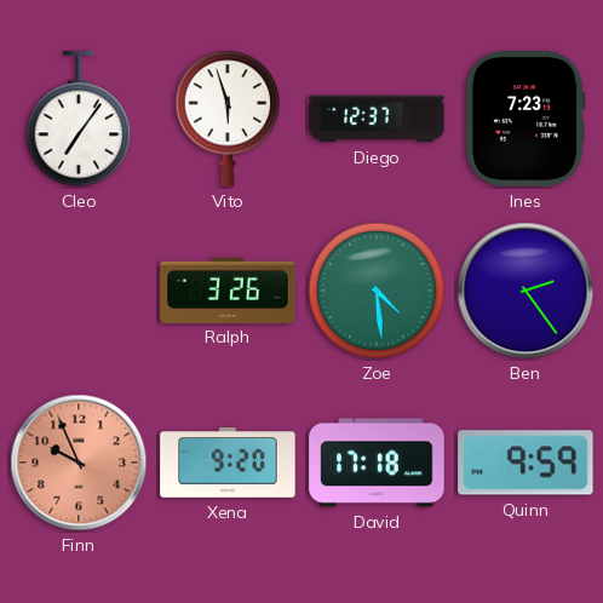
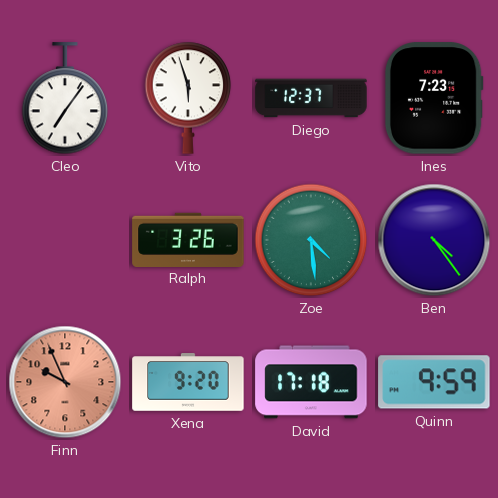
Ben: 2:24 -> 4:24
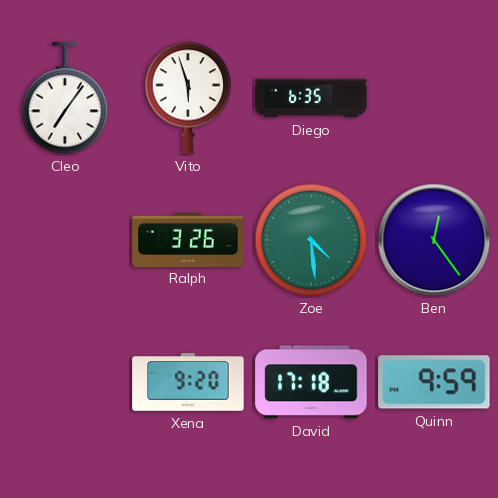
Diego: 12:37 -> 6:35
Ines: 7:23 -> none
Ben: 4:24 -> 12:24
Finn: 9:56 -> none
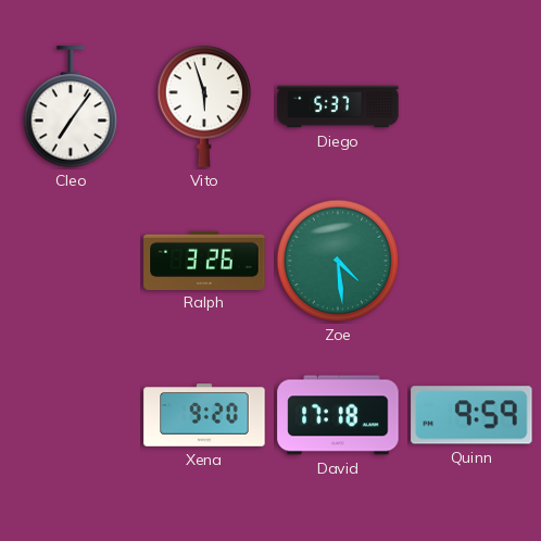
Diego: 6:35 -> 5:37
Ben: 12:24 -> none
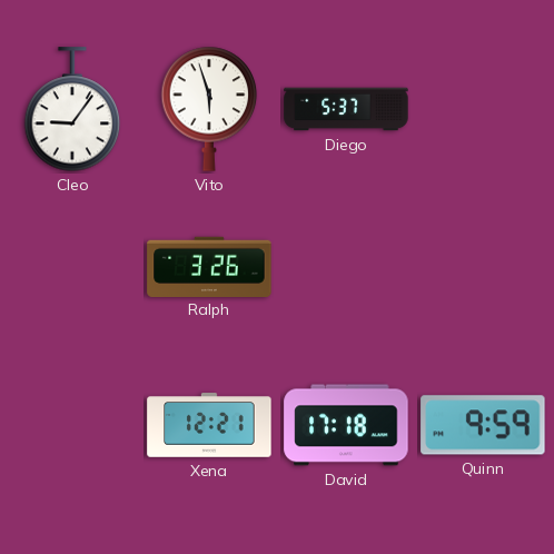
Cleo: 7:06 -> 9:06
Zoe: 4:29 -> none
Xena: 9:20 -> 12:21
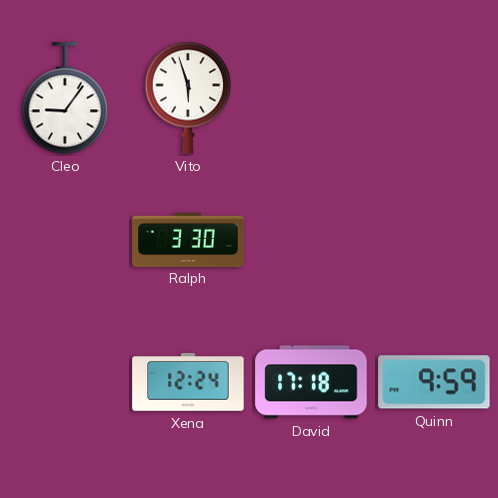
Diego: 5:37 -> none
Ralph: 3:26 -> 3:30
Xena: 12:21 -> 12:24
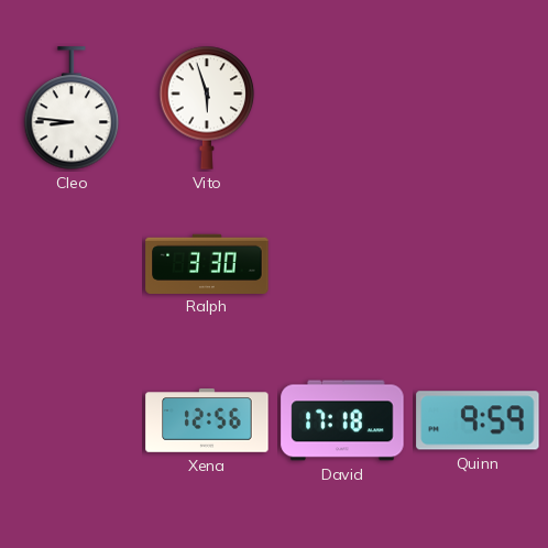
Cleo: 9:06 -> 8:46
Xena: 12:24 -> 12:56
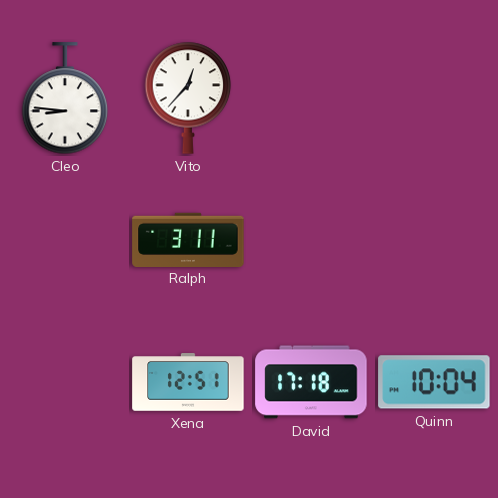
Vito: 5:57 -> 12:37
Ralph: 3:30 -> 3:11
Xena: 12:56 -> 12:51
Quinn: 9:59 -> 10:04
